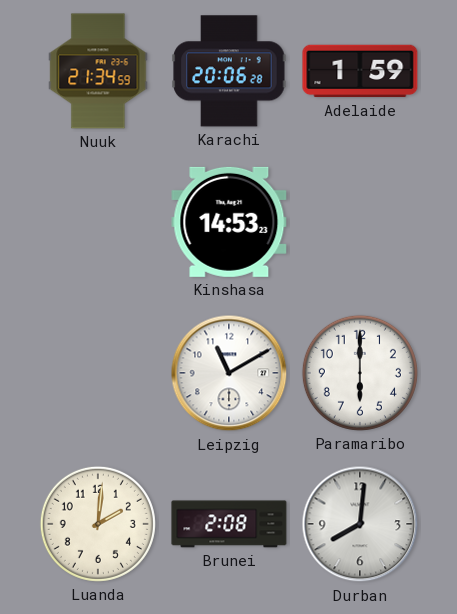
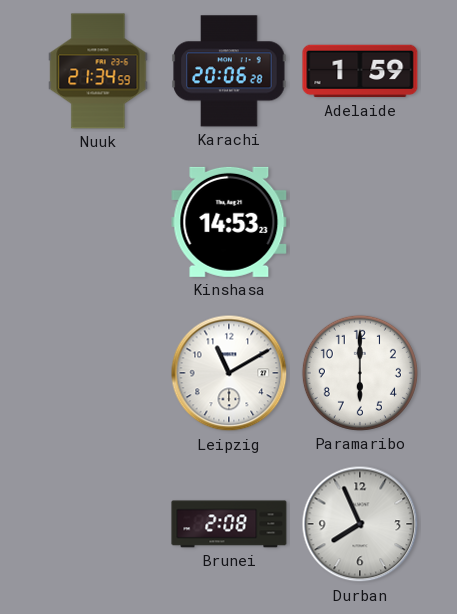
Luanda: 2:01 -> none
Durban: 8:01 -> 7:56
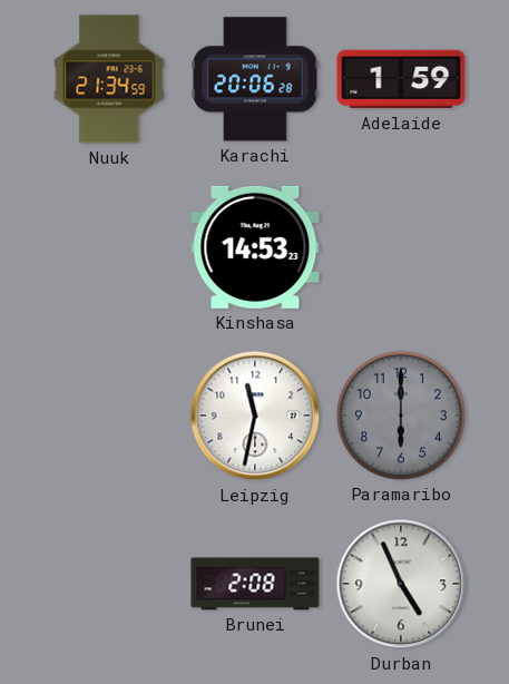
Leipzig: 11:10 -> 11:32
Paramaribo dial: white -> grey
Durban: 7:56 -> 4:56
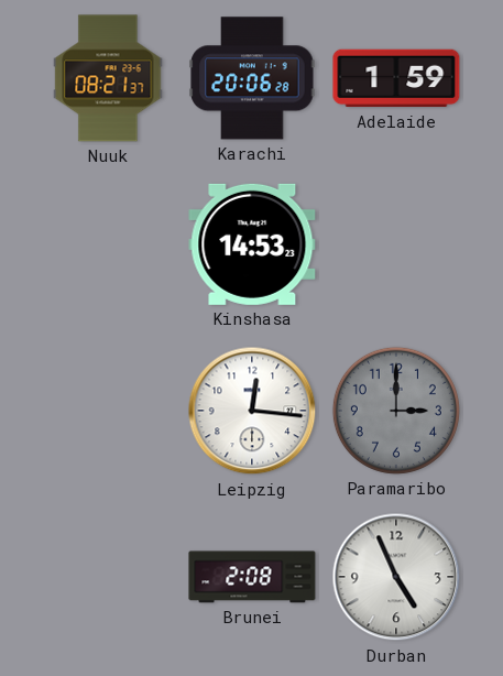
Nuuk: 21:34 -> 08:21
Leipzig: 11:32 -> 12:16
Paramaribo: 6:00 -> 3:00
